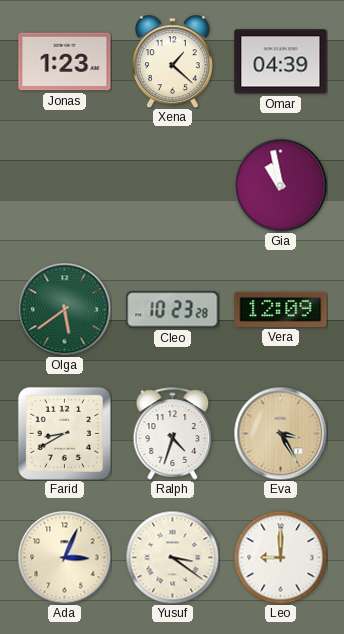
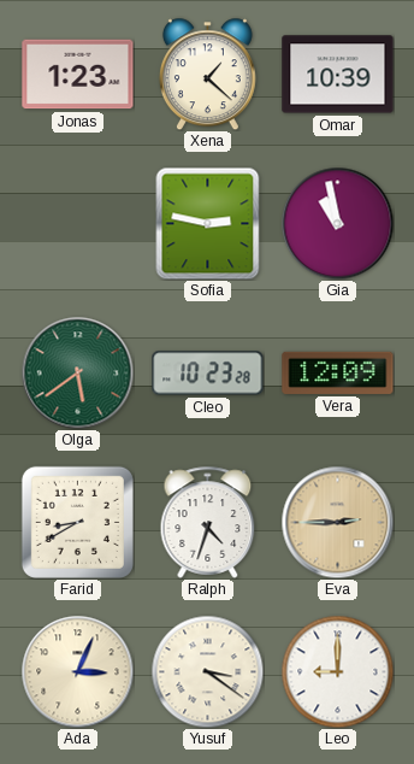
Omar: 04:39 -> 10:39
Sofia: none -> 2:47
Eva: 3:25 -> 2:45
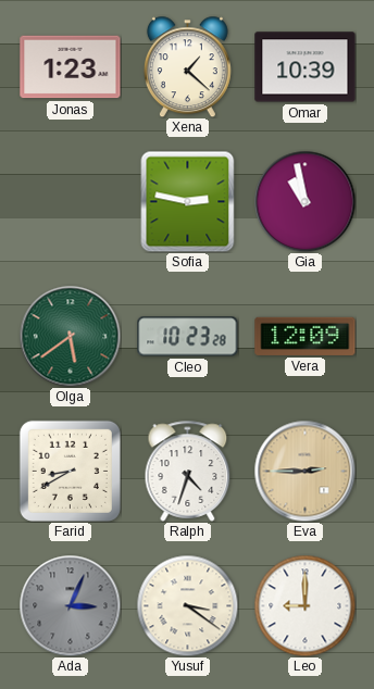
Ada dial: cream -> grey
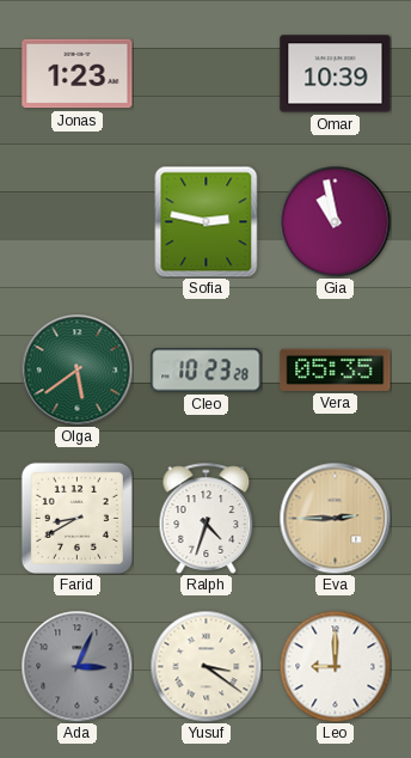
Xena: 1:22 -> none
Vera: 12:09 -> 05:35
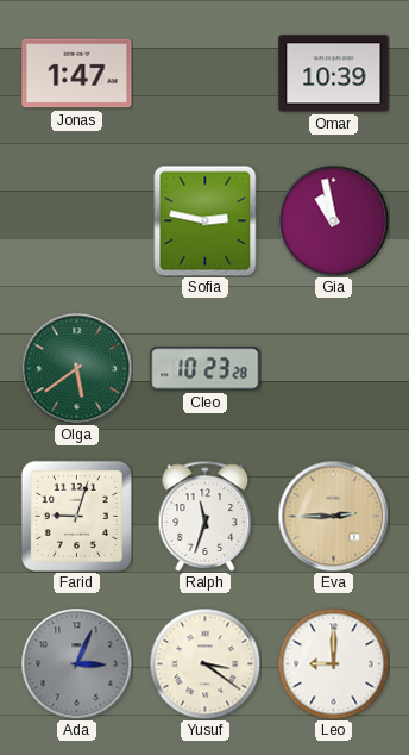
Jonas: 1:23 -> 1:47
Vera: 05:35 -> none
Farid: 8:40 -> 9:03
Ralph: 4:33 -> 11:33
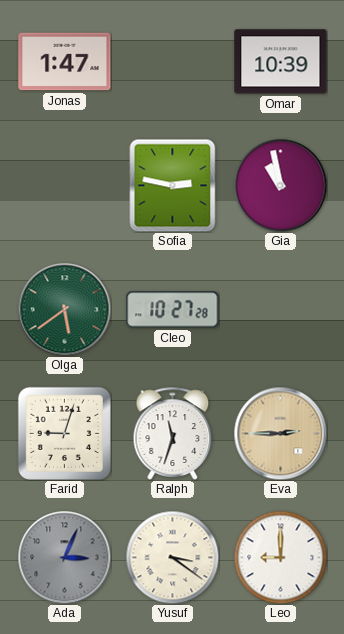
Cleo: 10:23 -> 10:27
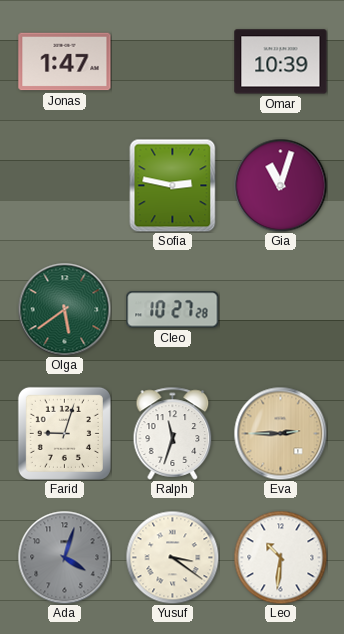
Gia: 10:58 -> 11:03
Ada: 3:04 -> 4:03
Leo: 9:00 -> 10:31
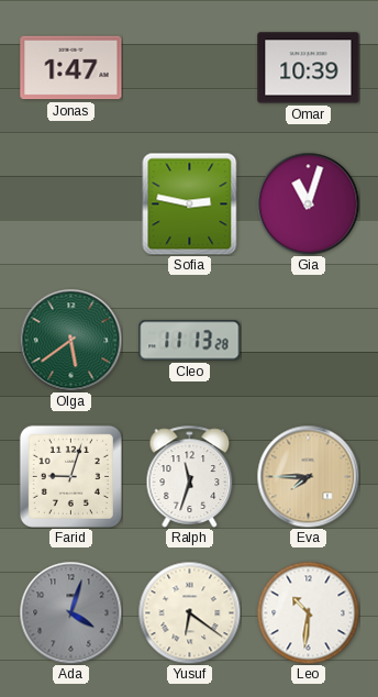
Cleo: 10:27 -> 11:13
Eva: 2:45 -> 7:45
Yusuf: 3:21 -> 6:21
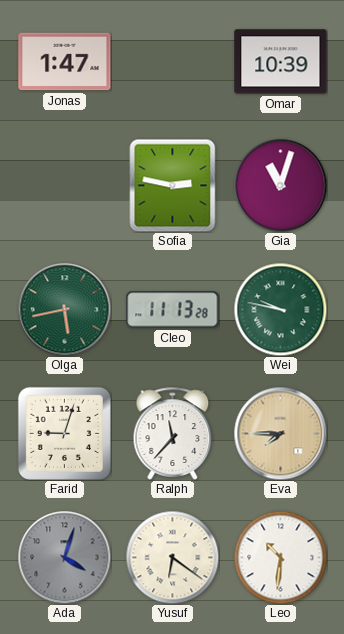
Olga: 5:39 -> 5:43
Wei: none -> 9:47
Ralph: 11:33 -> 11:37
